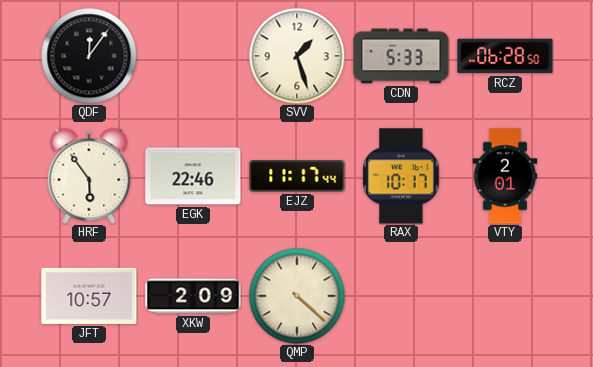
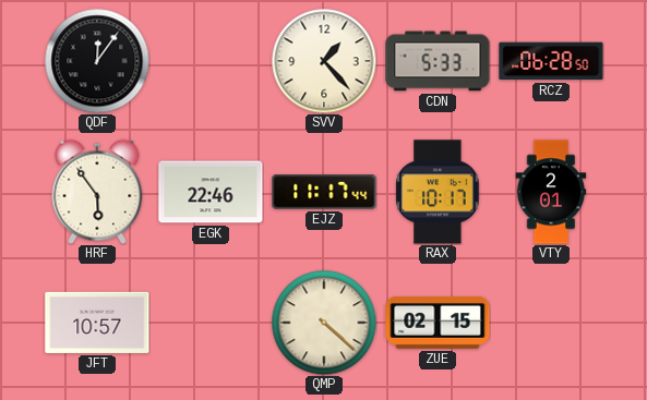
SVV: 1:27 -> 1:23
XKW: 2:09 -> none
ZUE: none -> 02:15
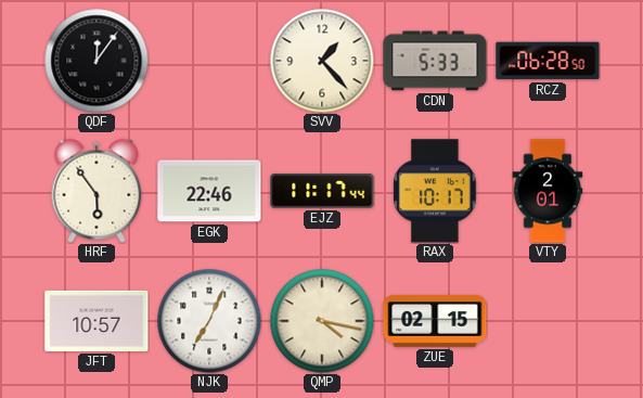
NJK: none -> 7:04
QMP: 4:22 -> 4:17
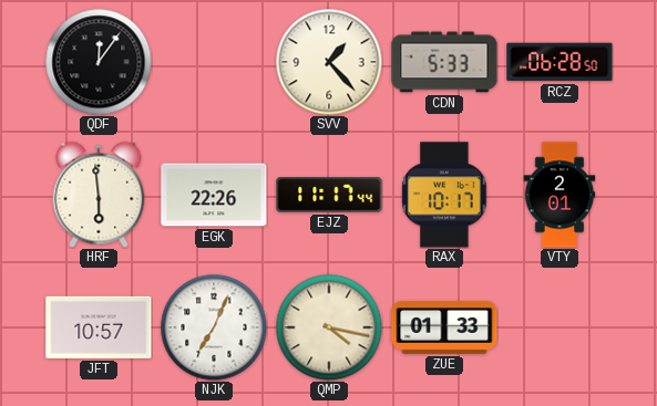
HRF: 5:54 -> 5:59
EGK: 22:46 -> 22:26
ZUE: 02:15 -> 01:33
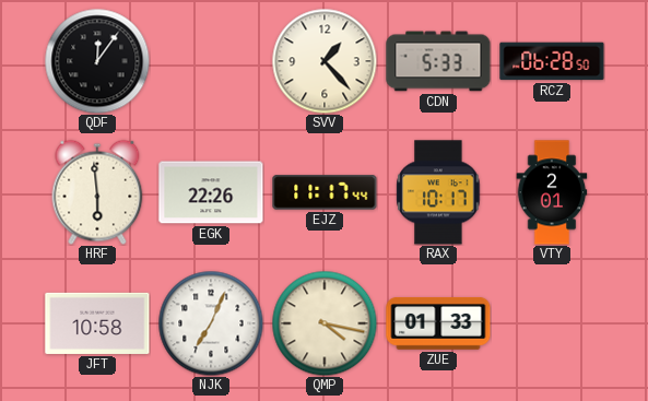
JFT: 10:57 -> 10:58
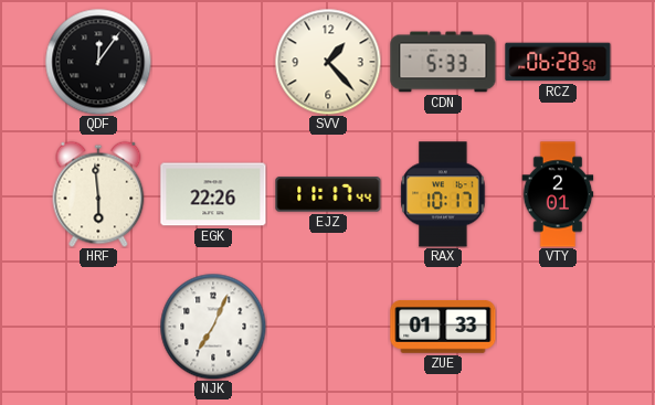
JFT: 10:58 -> none
QMP: 4:17 -> none
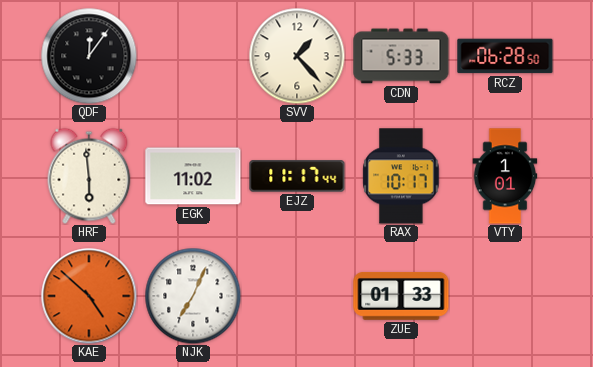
EGK: 22:26 -> 11:02
VTY: 2:01 -> 1:01
KAE: none -> 4:52
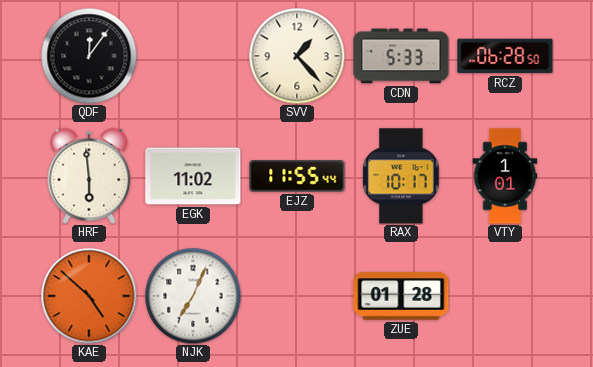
EJZ: 11:17 -> 11:55
ZUE: 01:33 -> 01:28
